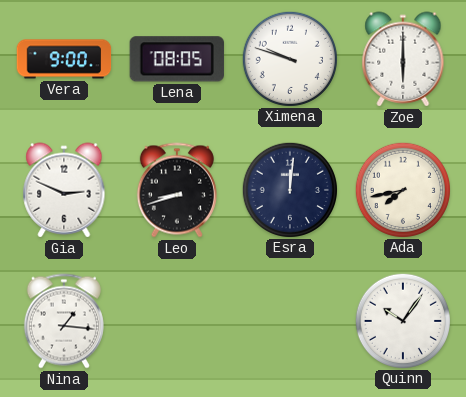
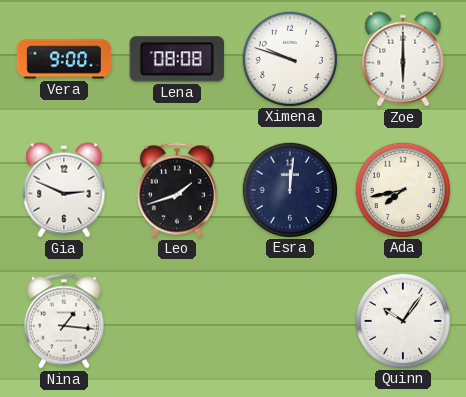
Lena: 08:05 -> 08:08
Leo: 8:42 -> 1:42
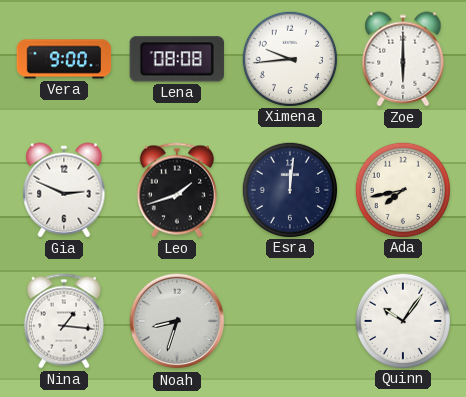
Ximena: 9:48 -> 9:44
Noah: none -> 8:33
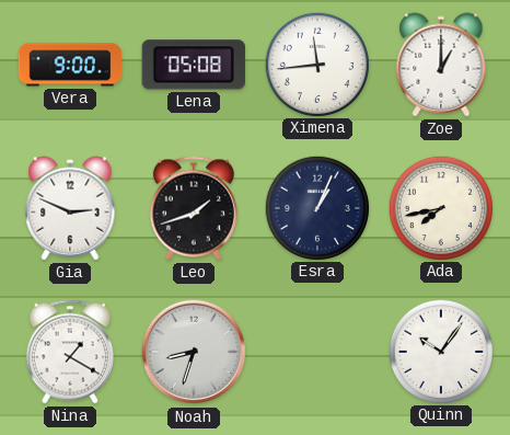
Lena: 08:08 -> 05:08
Ximena: 9:44 -> 11:44
Zoe: 6:00 -> 1:00
Esra: 12:01 -> 1:04
Nina: 1:16 -> 1:20
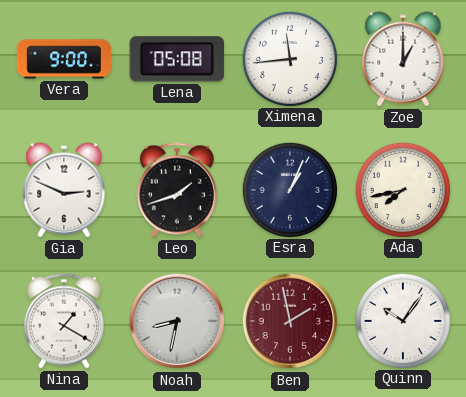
Noah: 8:33 -> 8:32
Ben: none -> 1:58
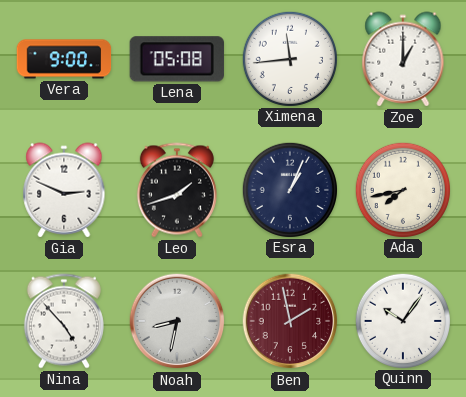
Nina: 1:20 -> 4:53
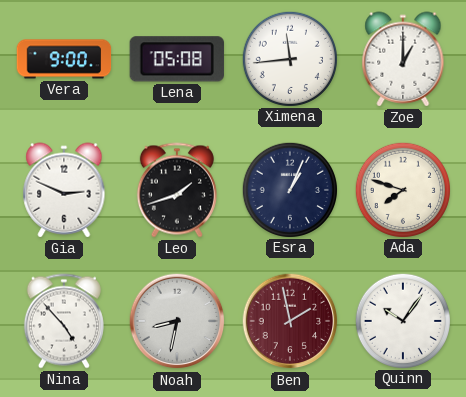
Ada: 7:43 -> 7:48
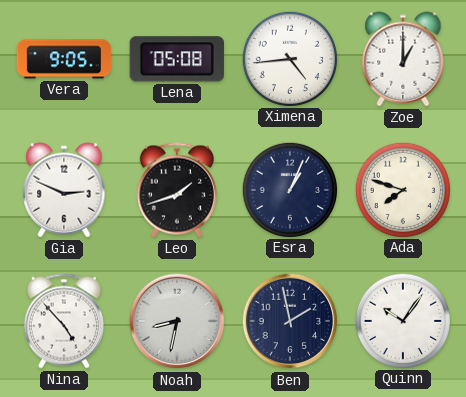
Vera: 9:00 -> 9:05
Ximena: 11:44 -> 4:44
Ben dial: burgundy -> navy
